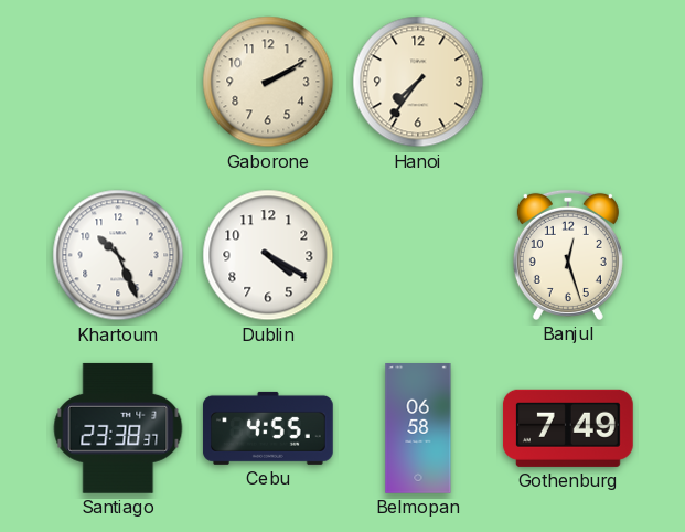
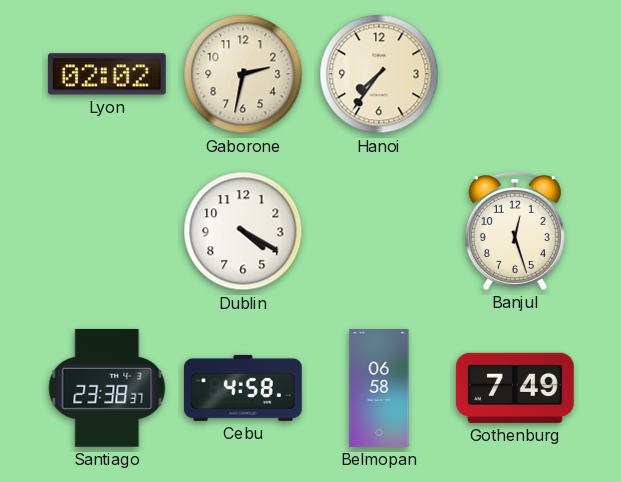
Lyon: none -> 02:02
Gaborone: 2:10 -> 2:32
Khartoum: 10:26 -> none
Cebu: 4:55 -> 4:58
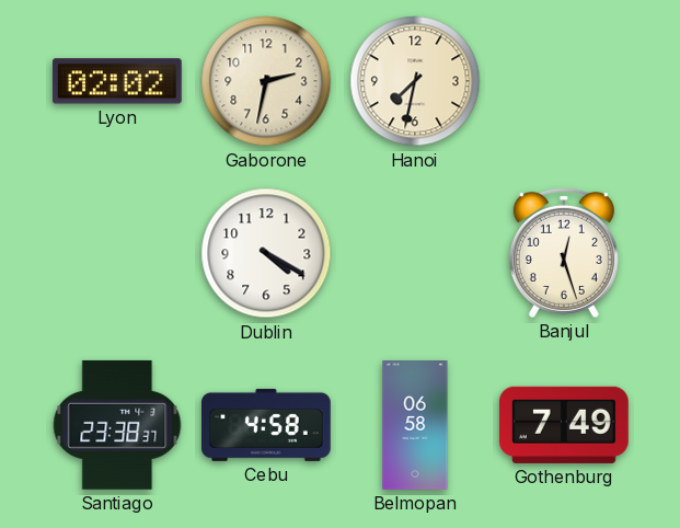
Hanoi: 7:36 -> 7:32
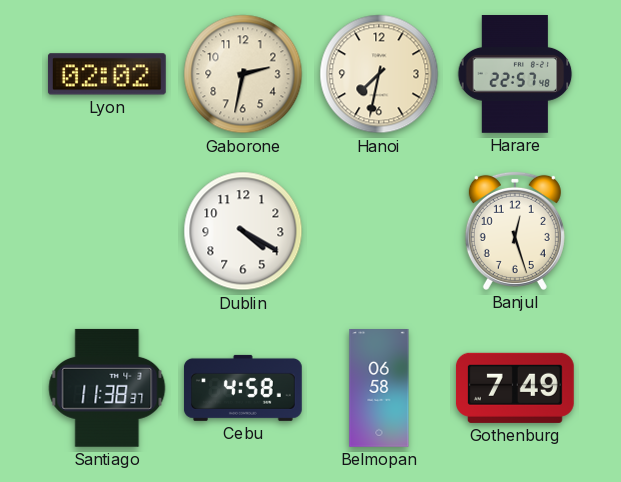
Harare: none -> 22:57
Santiago: 23:38 -> 11:38
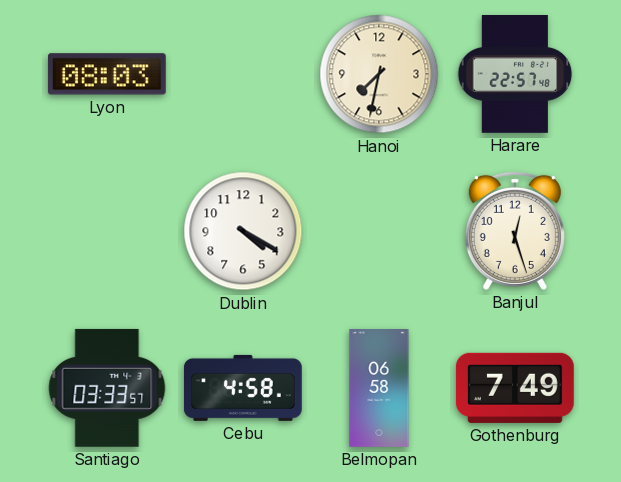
Lyon: 02:02 -> 08:03
Gaborone: 2:32 -> none
Santiago: 11:38 -> 03:33
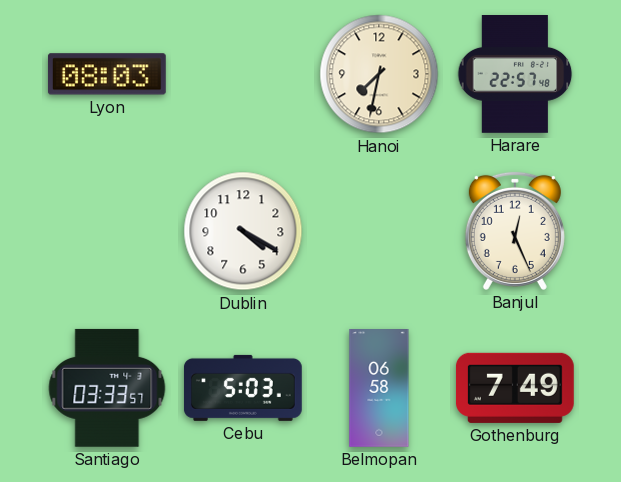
Banjul: 12:27 -> 12:26
Cebu: 4:58 -> 5:03
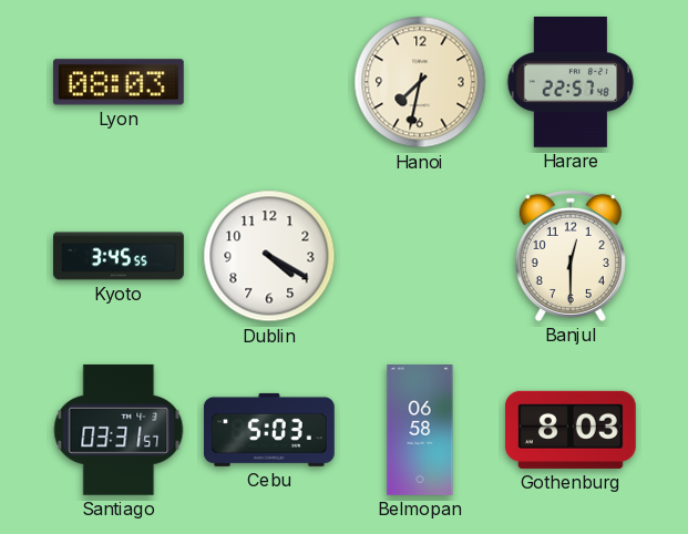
Kyoto: none -> 3:45
Banjul: 12:26 -> 12:30
Santiago: 03:33 -> 03:31
Gothenburg: 7:49 -> 8:03
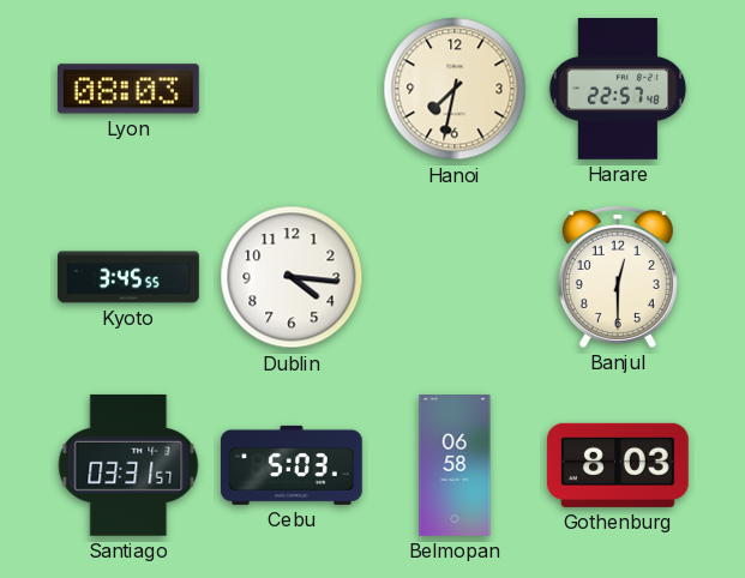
Dublin: 4:20 -> 4:16
